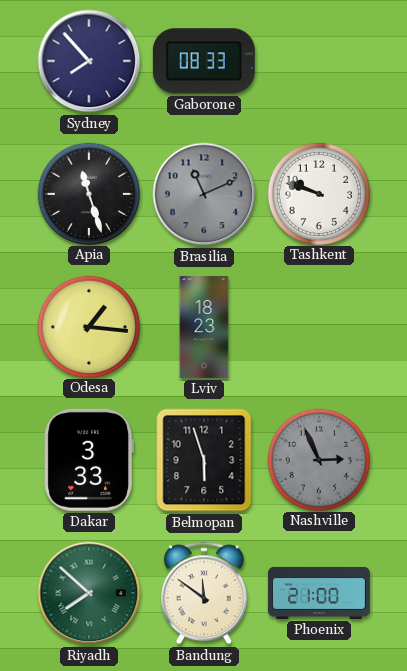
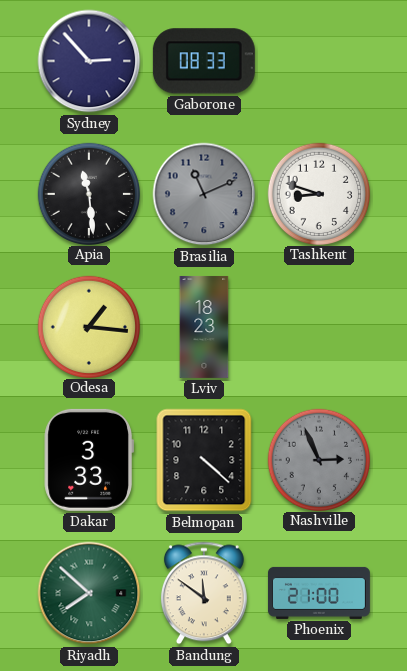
Sydney: 7:53 -> 2:53
Apia: 11:27 -> 11:29
Tashkent: 9:48 -> 8:48
Belmopan: 5:57 -> 4:22
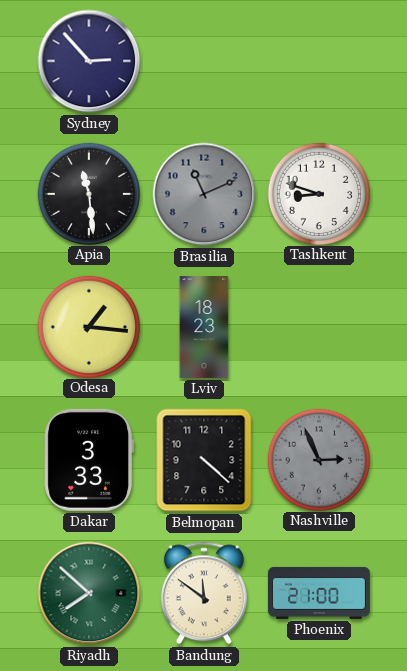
Gaborone: 08:33 -> none
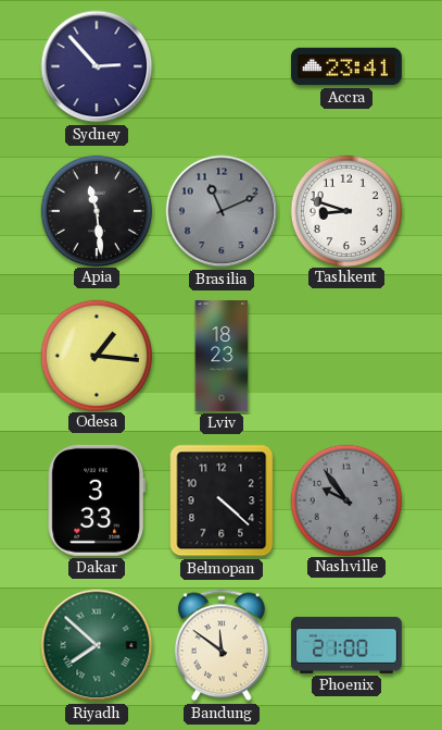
Accra: none -> 23:41
Nashville: 2:56 -> 9:54
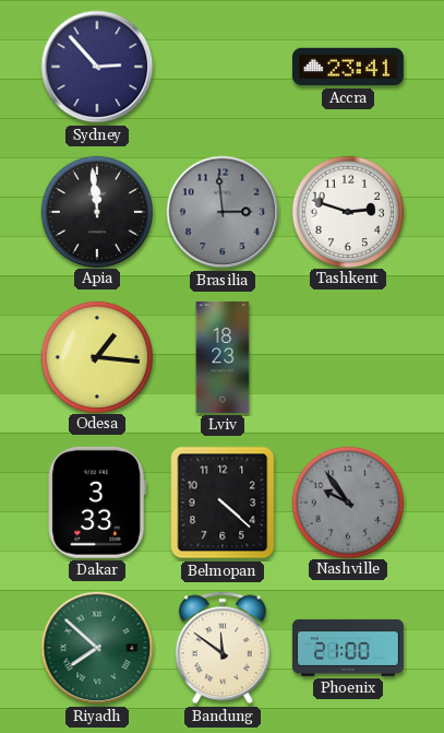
Apia: 11:29 -> 11:59
Brasilia: 11:11 -> 2:59
Tashkent: 8:48 -> 2:48
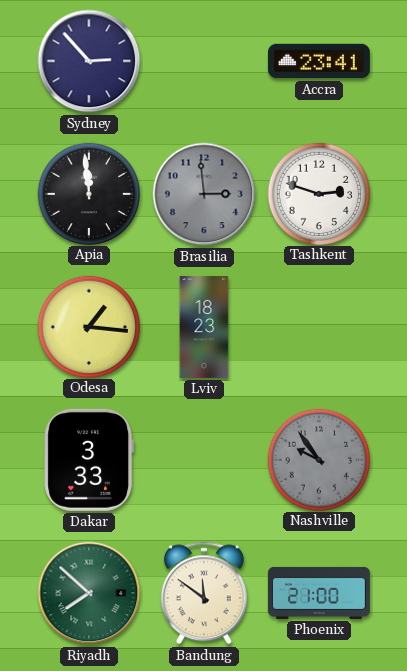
Belmopan: 4:22 -> none
